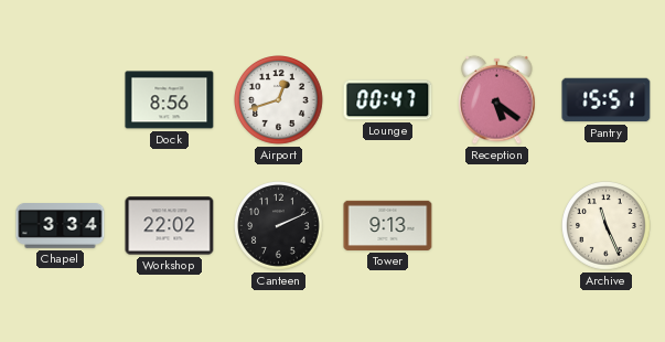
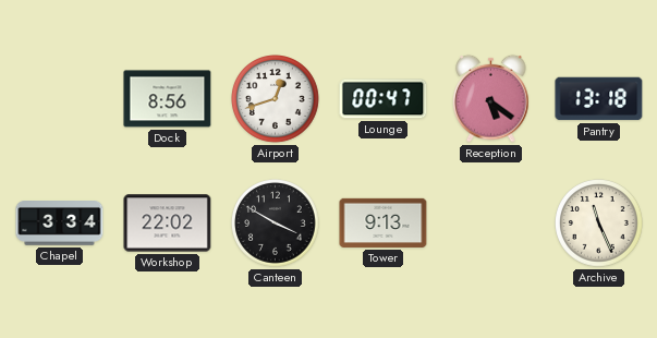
Pantry: 15:51 -> 13:18
Canteen: 2:11 -> 3:50
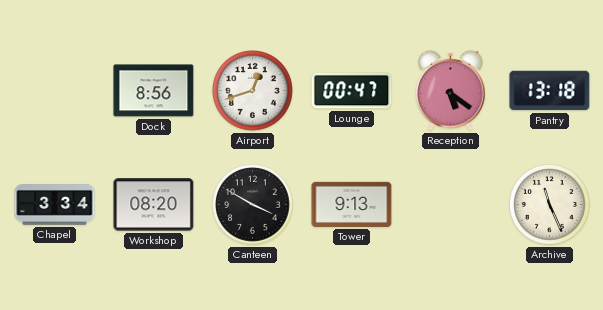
Workshop: 22:02 -> 08:20
